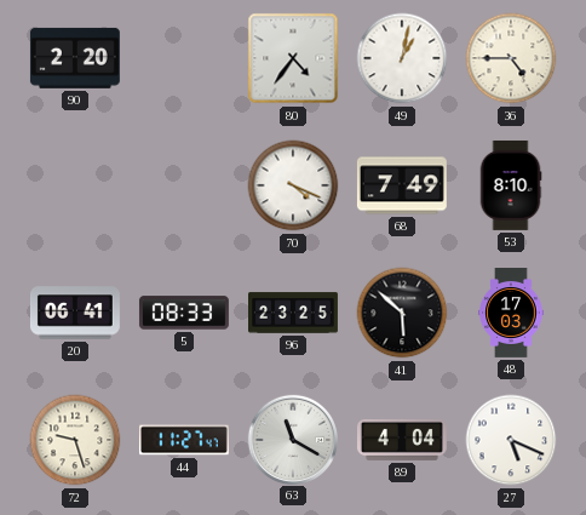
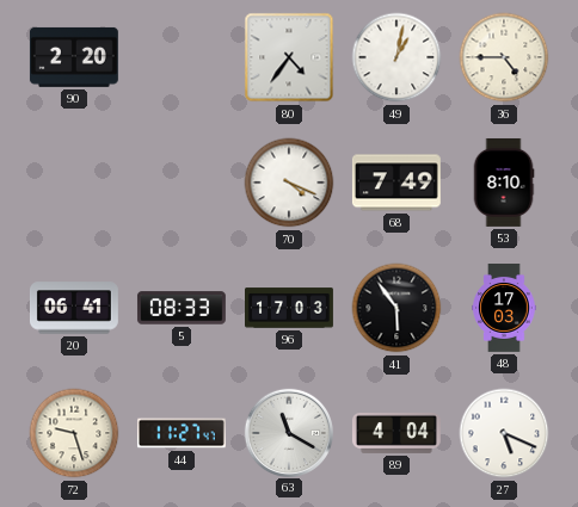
96: 23:25 -> 17:03
41: 5:52 -> 5:54
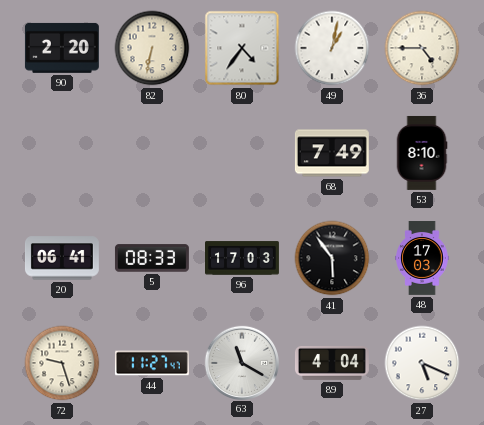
82: none -> 6:32
70: 4:19 -> none
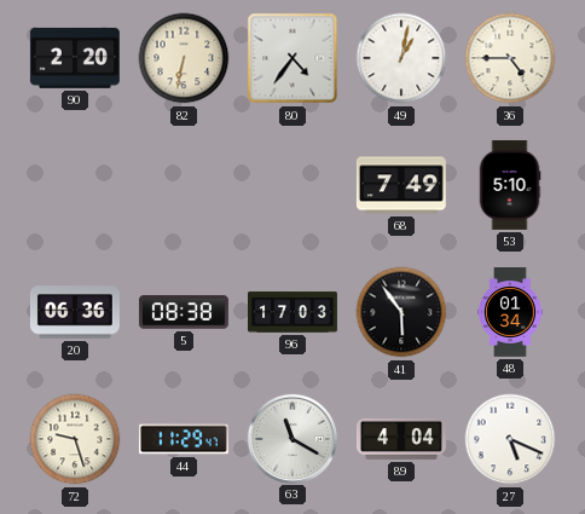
53: 8:10 -> 5:10
20: 06:41 -> 06:36
5: 08:33 -> 08:38
48: 17:03 -> 01:34
44: 11:27 -> 11:29
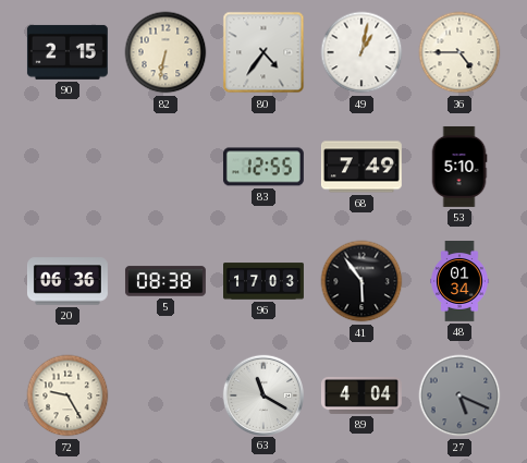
90: 2:20 -> 2:15
83: none -> 12:55
72: 9:27 -> 9:25
44: 11:29 -> none
27 dial: white -> grey
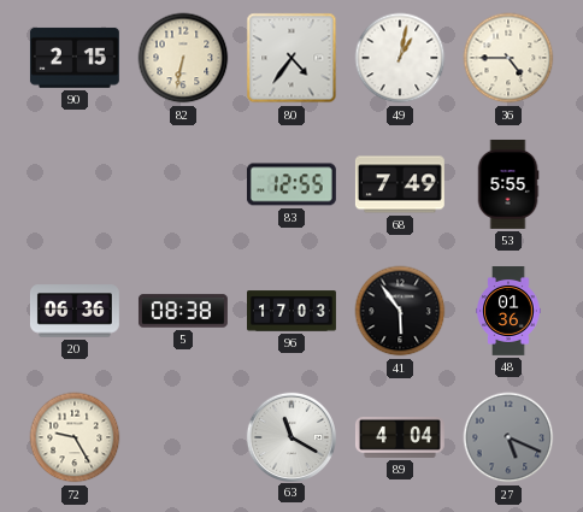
53: 5:10 -> 5:55
48: 01:34 -> 01:36
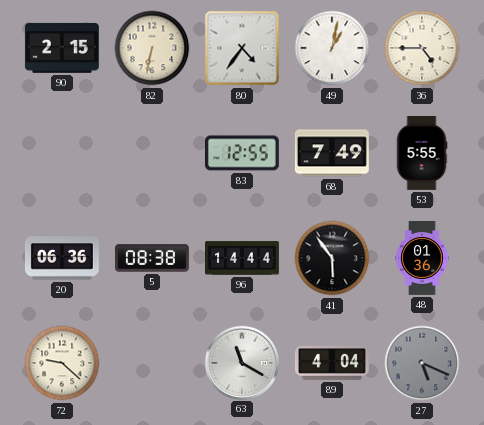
96: 17:03 -> 14:44
72: 9:25 -> 9:22
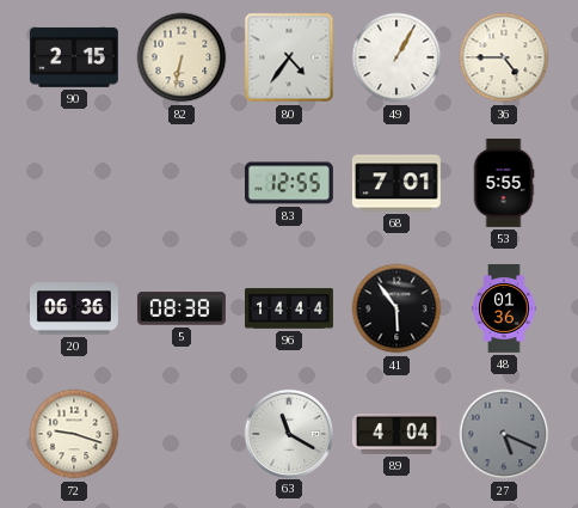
49: 1:02 -> 1:05
68: 7:49 -> 7:01
72: 9:22 -> 9:18
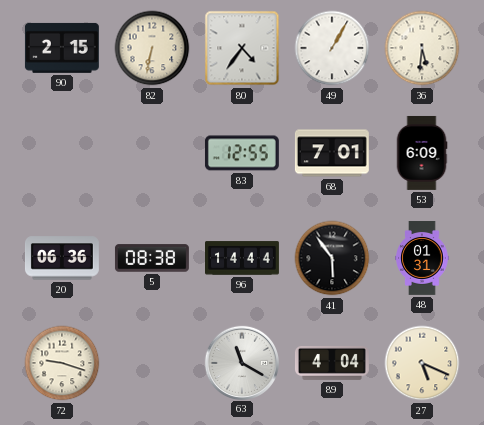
36: 4:45 -> 5:31
53: 5:55 -> 6:09
48: 01:36 -> 01:31
27 dial: grey -> cream
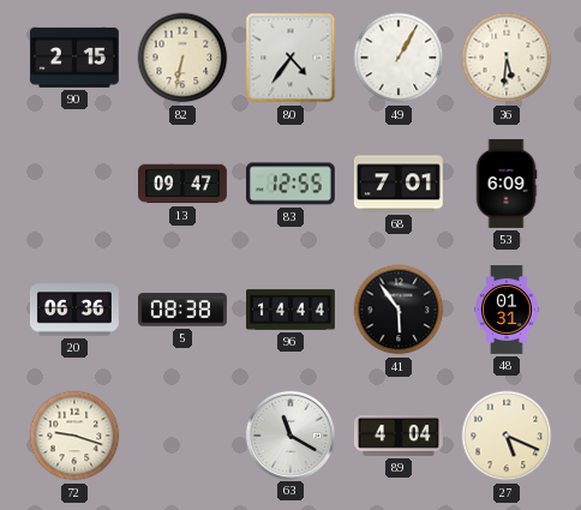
13: none -> 09:47
